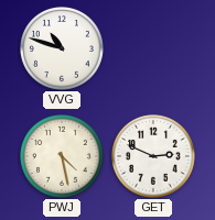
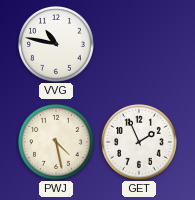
VVG: 10:48 -> 10:47
GET: 2:49 -> 1:56
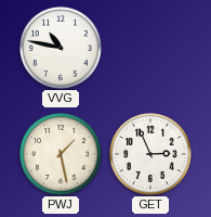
PWJ: 4:28 -> 1:28
GET: 1:56 -> 2:56
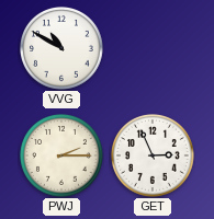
VVG: 10:47 -> 10:50
PWJ: 1:28 -> 2:15
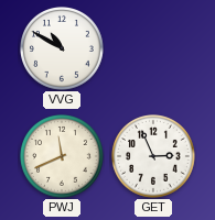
PWJ: 2:15 -> 11:41
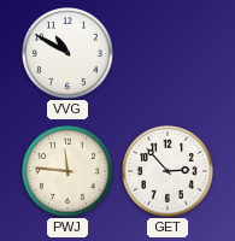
PWJ: 11:41 -> 11:46
GET: 2:56 -> 2:53
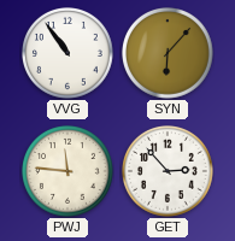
VVG: 10:50 -> 10:54
SYN: none -> 6:07
